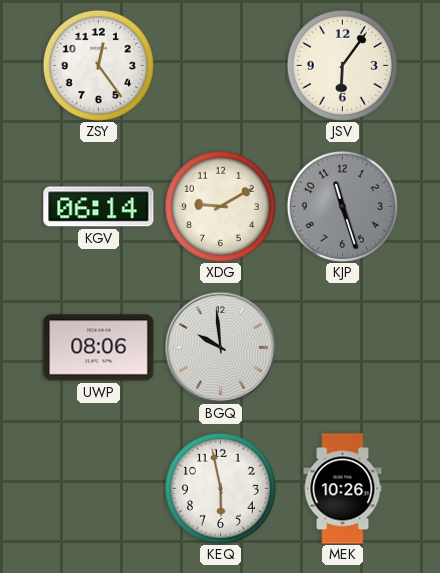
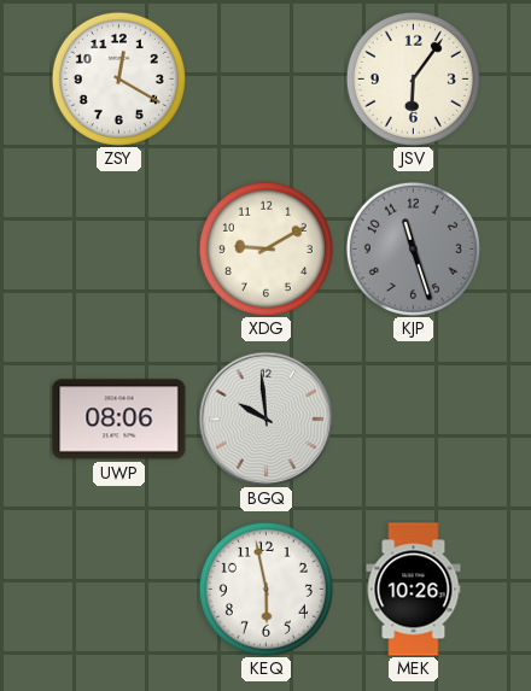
ZSY: 12:24 -> 12:20
KGV: 06:14 -> none
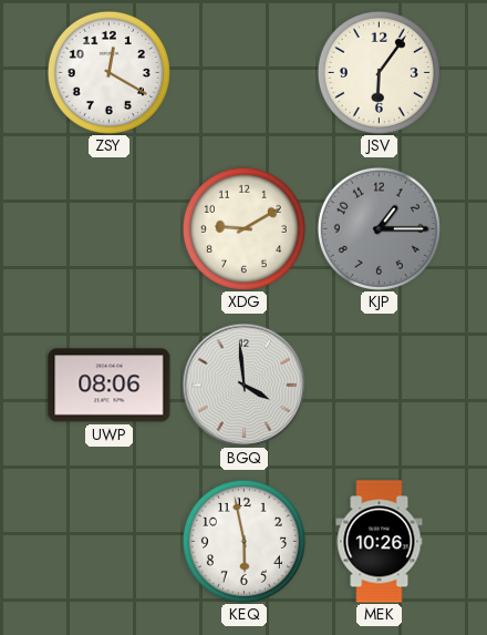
KJP: 11:27 -> 1:15
BGQ: 9:59 -> 3:59
